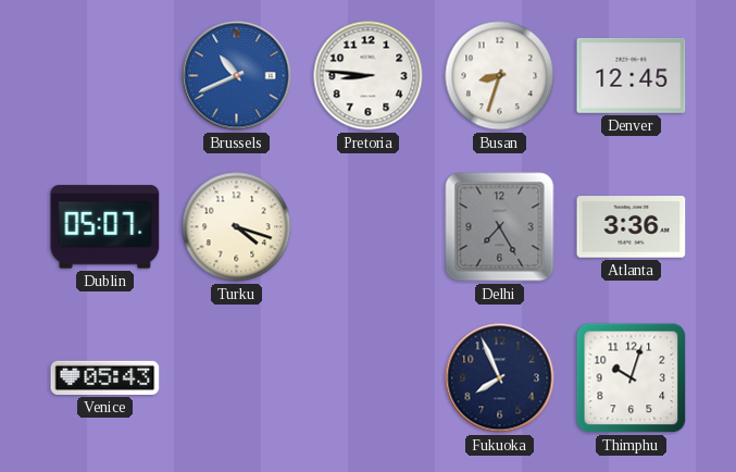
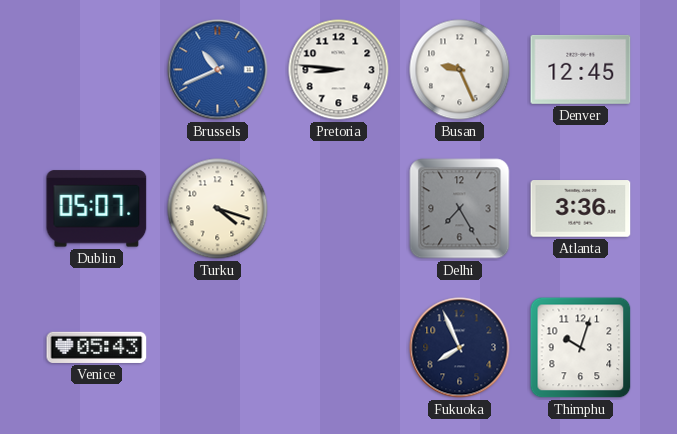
Busan: 8:33 -> 9:26
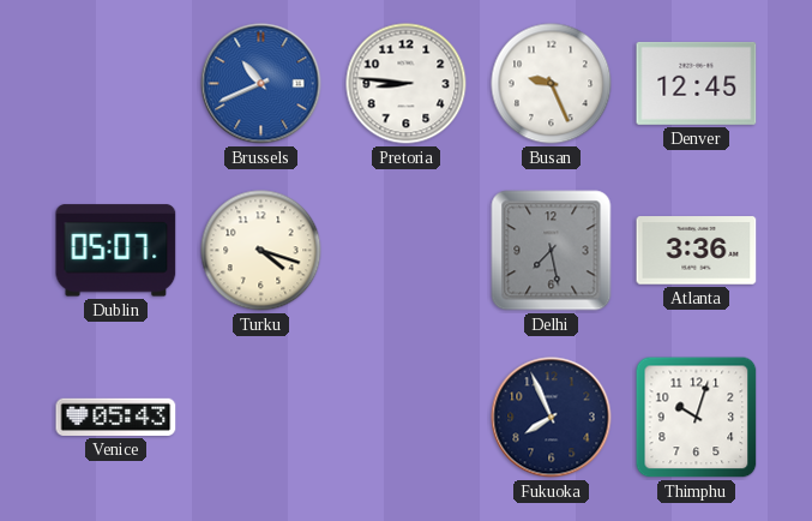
Delhi: 7:25 -> 7:28
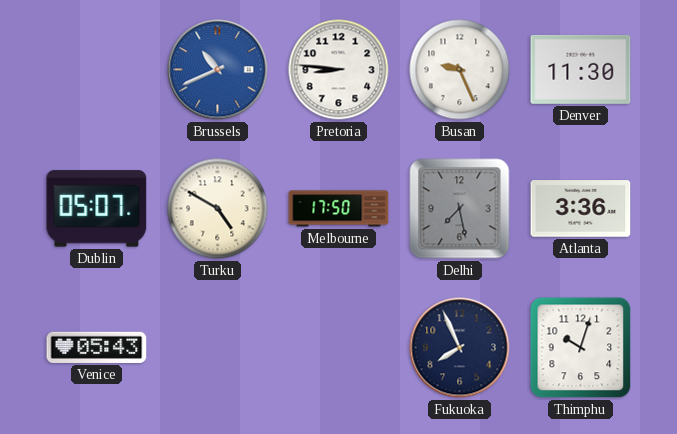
Denver: 12:45 -> 11:30
Turku: 4:18 -> 4:50
Melbourne: none -> 17:50
